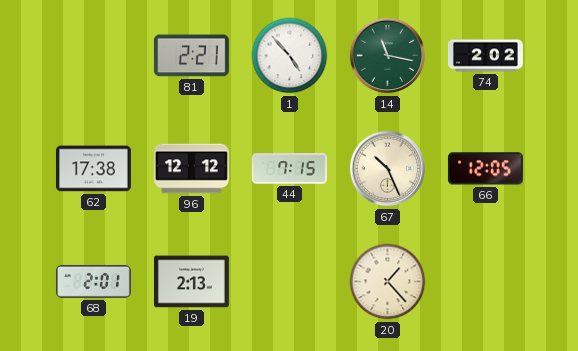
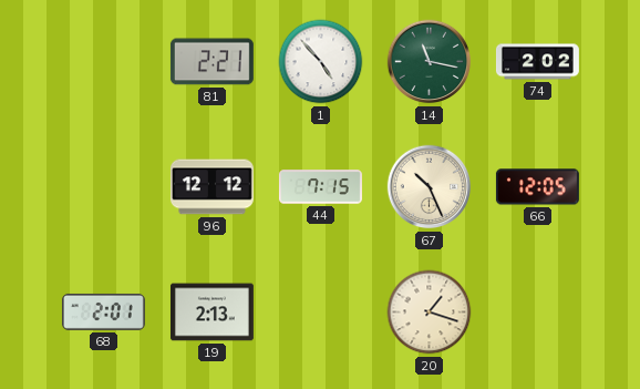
62: 17:38 -> none
20: 1:23 -> 1:18
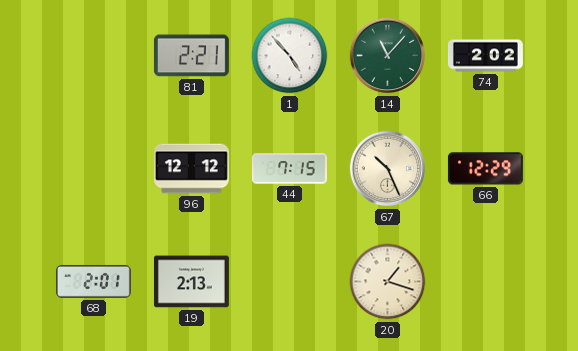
14: 11:17 -> 11:07
66: 12:05 -> 12:29
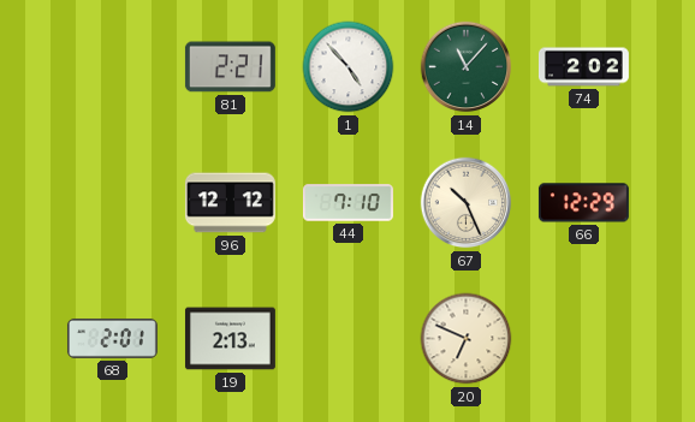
44: 7:15 -> 7:10
20: 1:18 -> 6:49
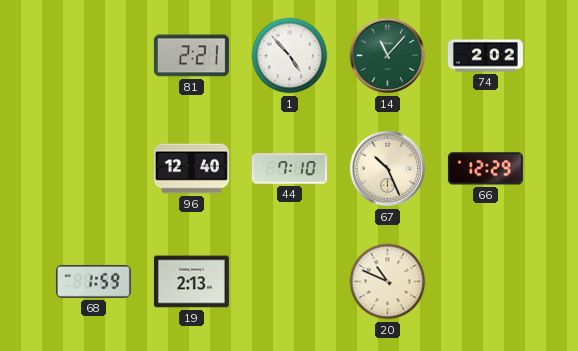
96: 12:12 -> 12:40
68: 2:01 -> 1:59
20: 6:49 -> 10:49
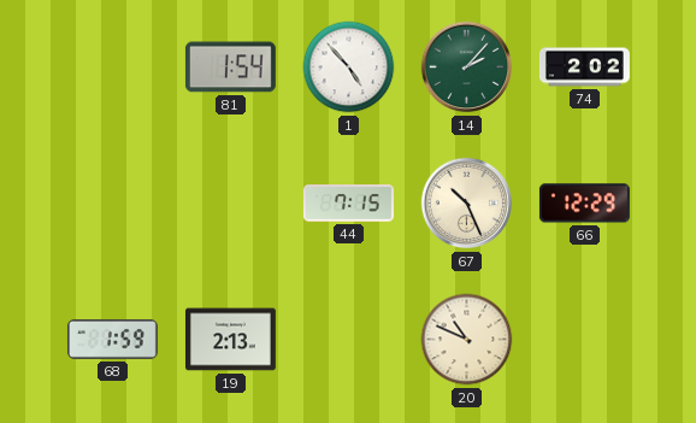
81: 2:21 -> 1:54
14: 11:07 -> 2:07
96: 12:40 -> none
44: 7:10 -> 7:15
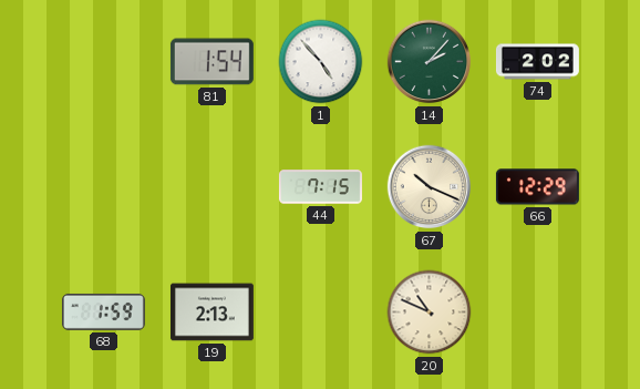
67: 10:26 -> 10:19
